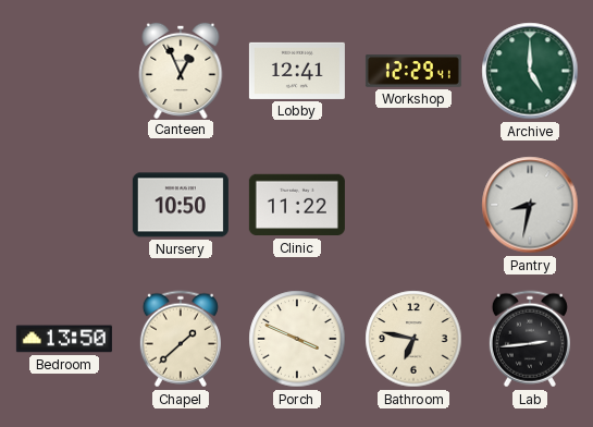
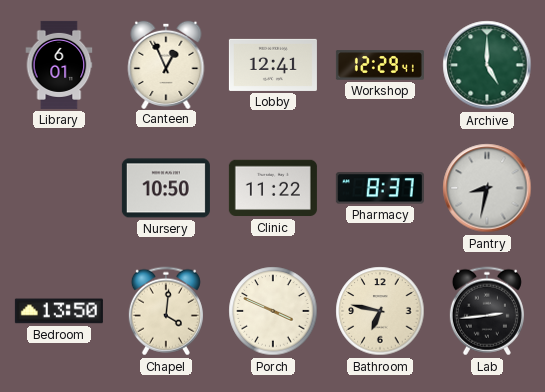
Library: none -> 6:01
Pharmacy: none -> 8:37
Chapel: 1:38 -> 4:01
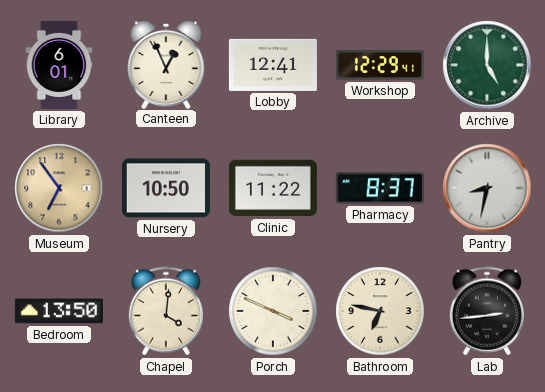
Museum: none -> 6:54
